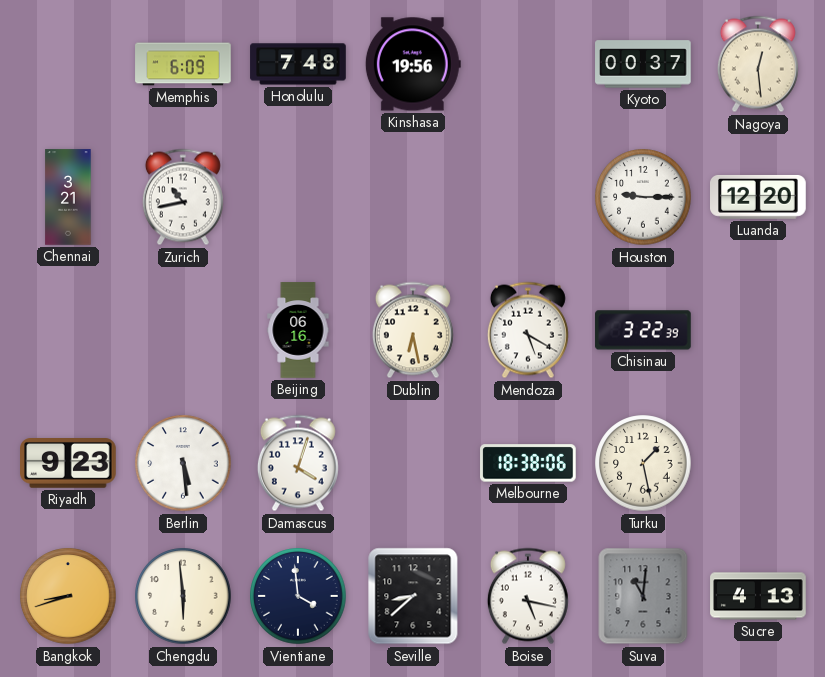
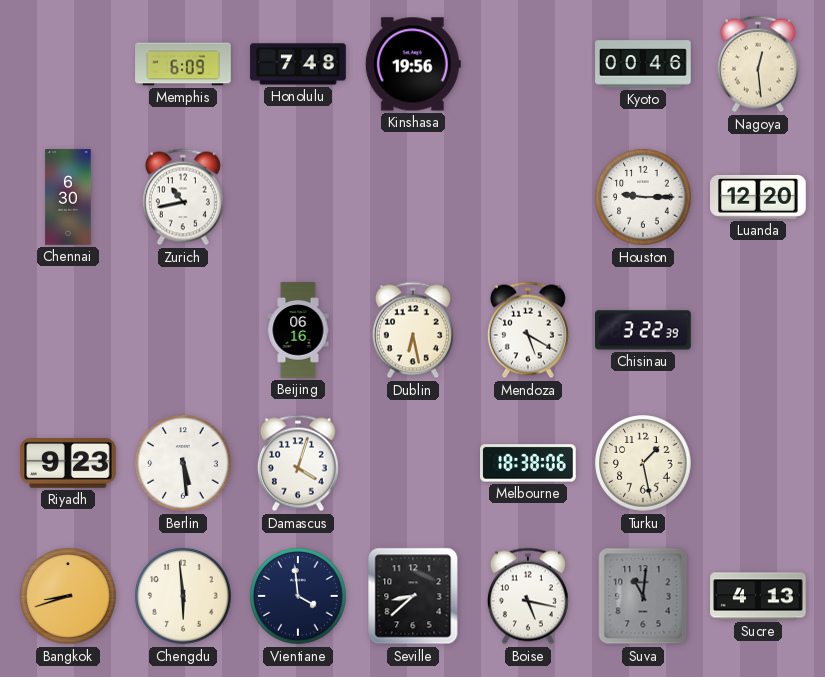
Kyoto: 00:37 -> 00:46
Chennai: 3:21 -> 6:30
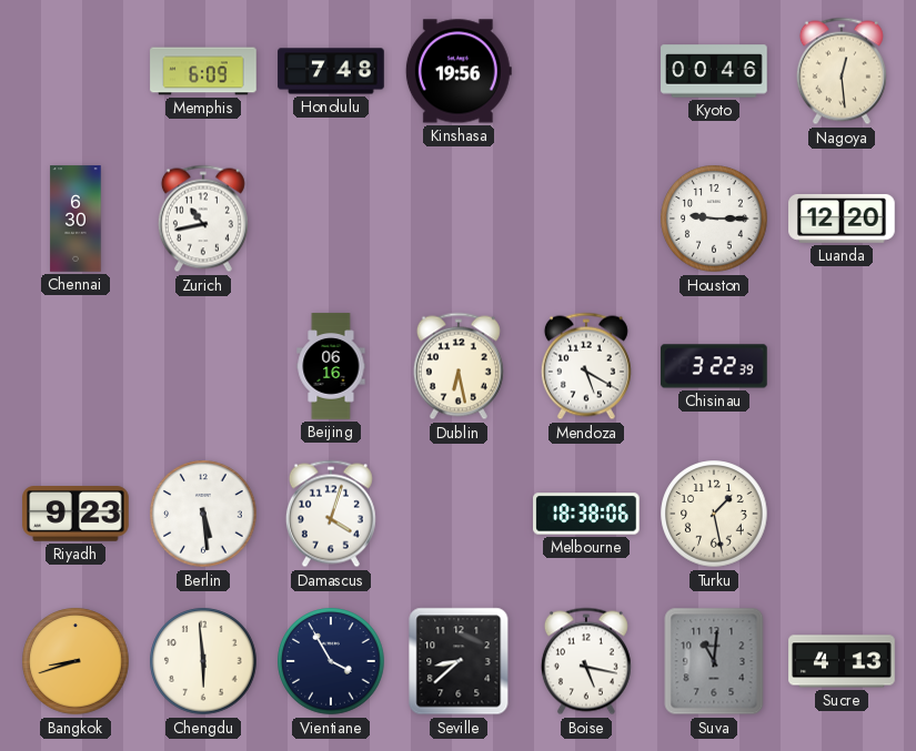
Vientiane: 3:59 -> 3:55
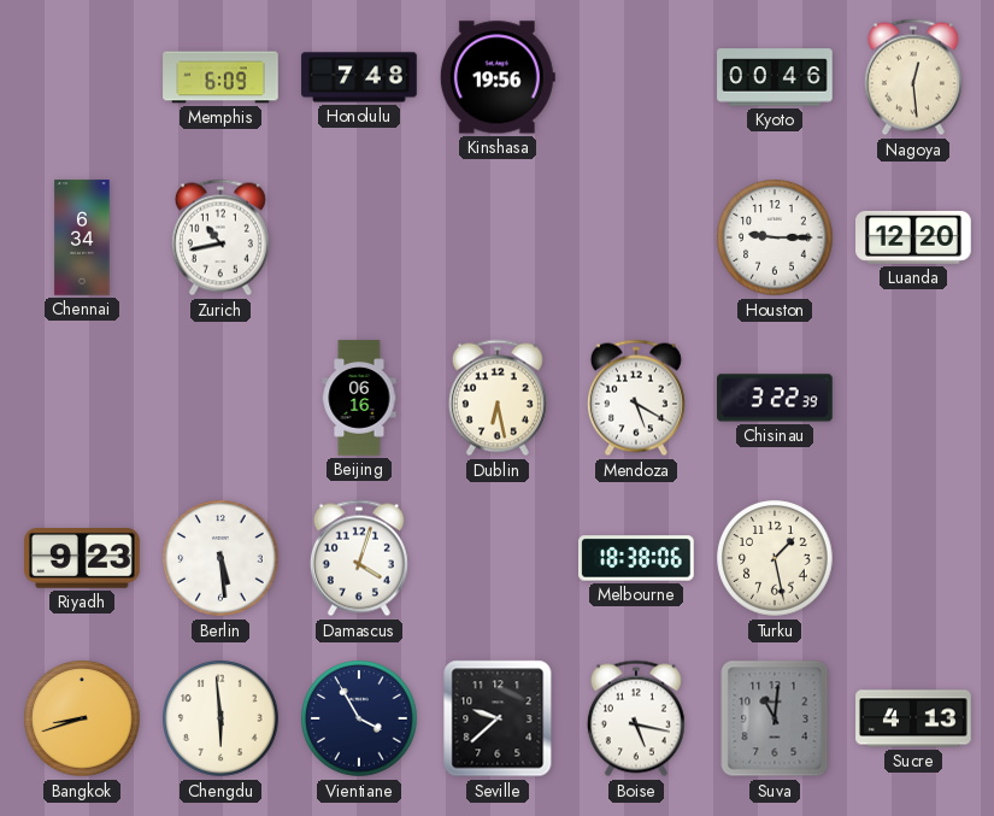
Chennai: 6:30 -> 6:34
Seville: 8:38 -> 9:38
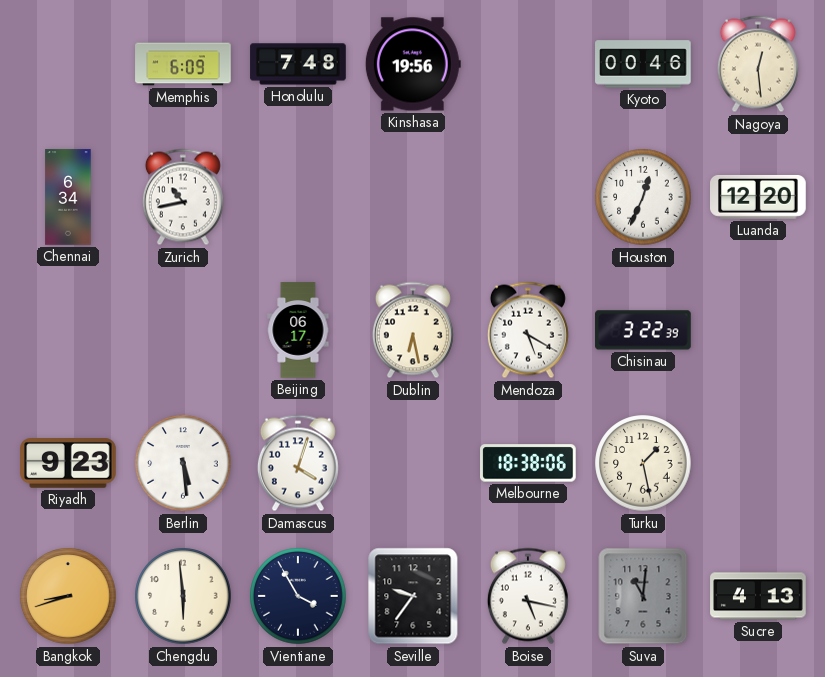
Houston: 9:15 -> 12:34
Beijing: 06:16 -> 06:17
Seville: 9:38 -> 9:36
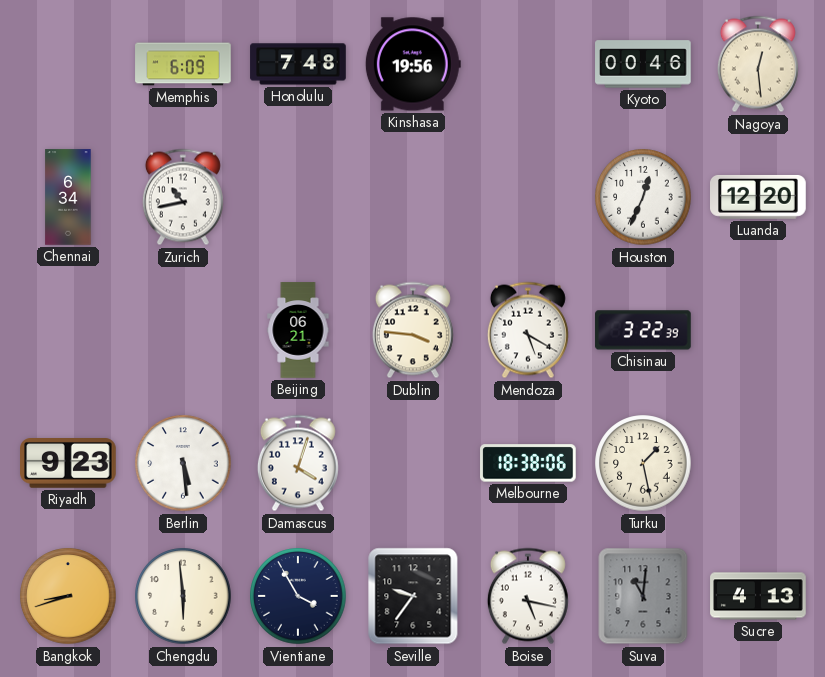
Beijing: 06:17 -> 06:21
Dublin: 6:28 -> 3:46
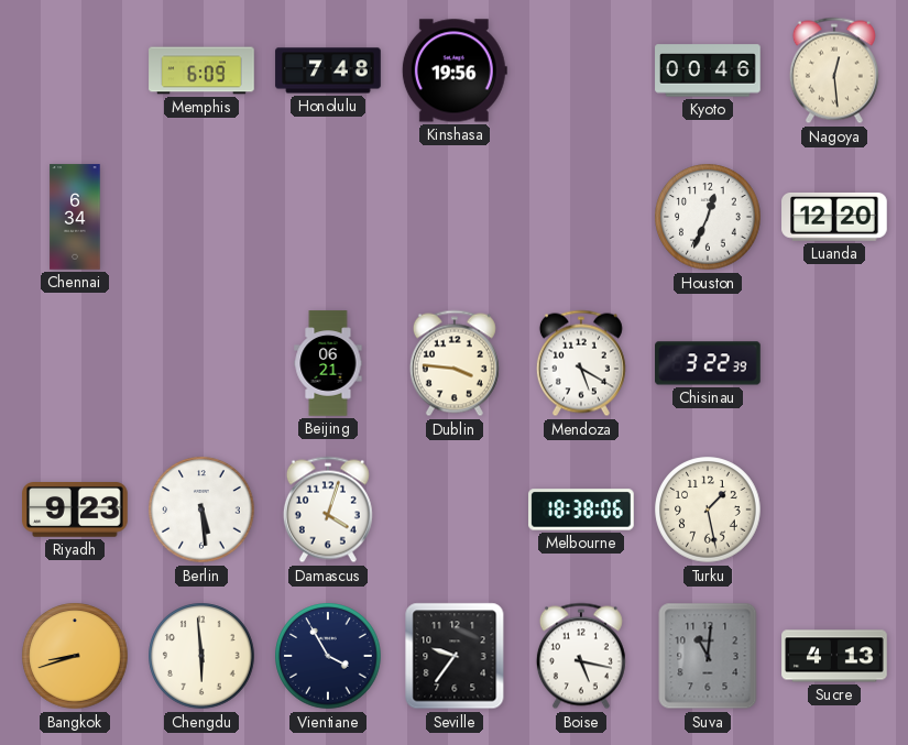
Zurich: 10:43 -> none
